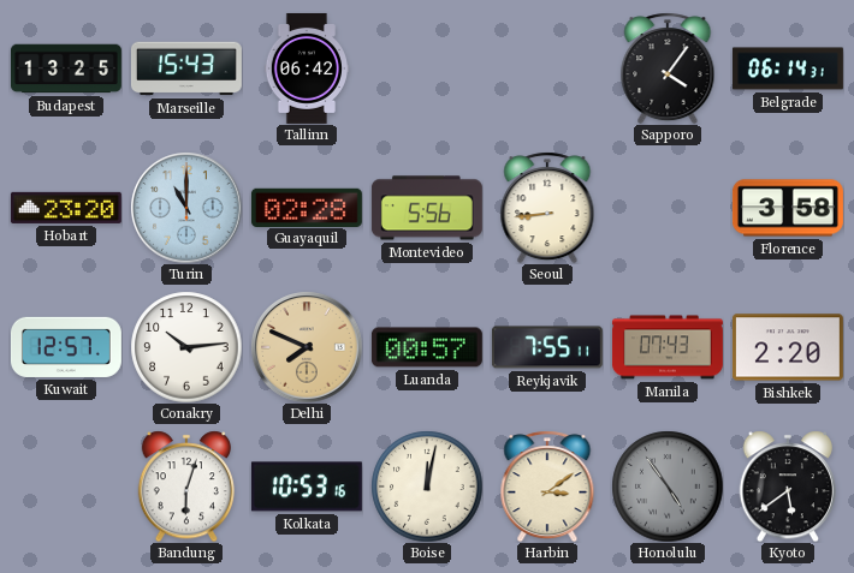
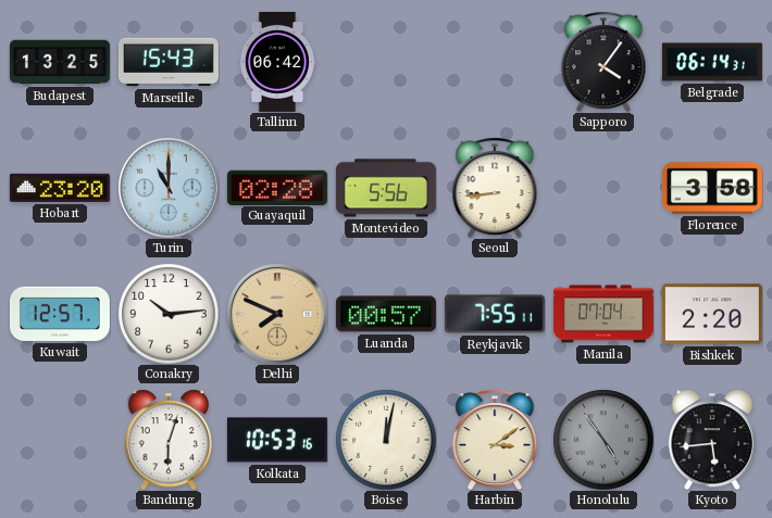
Manila: 07:43 -> 07:04
Kyoto: 5:39 -> 5:44
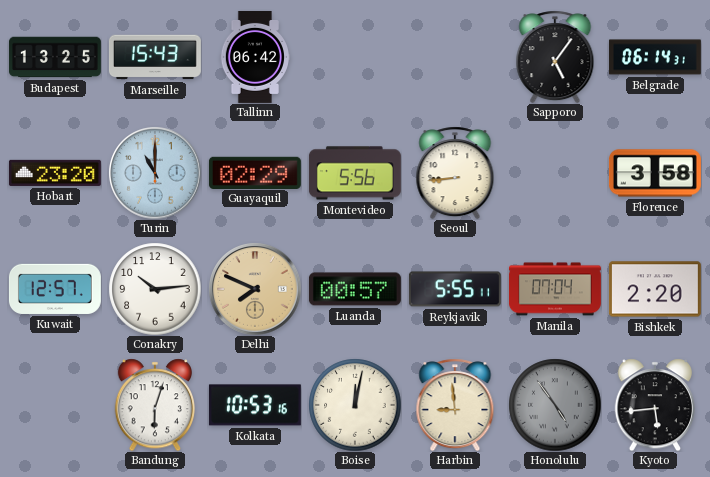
Sapporo: 4:06 -> 5:06
Guayaquil: 02:28 -> 02:29
Reykjavik: 7:55 -> 5:55
Harbin: 3:09 -> 8:59
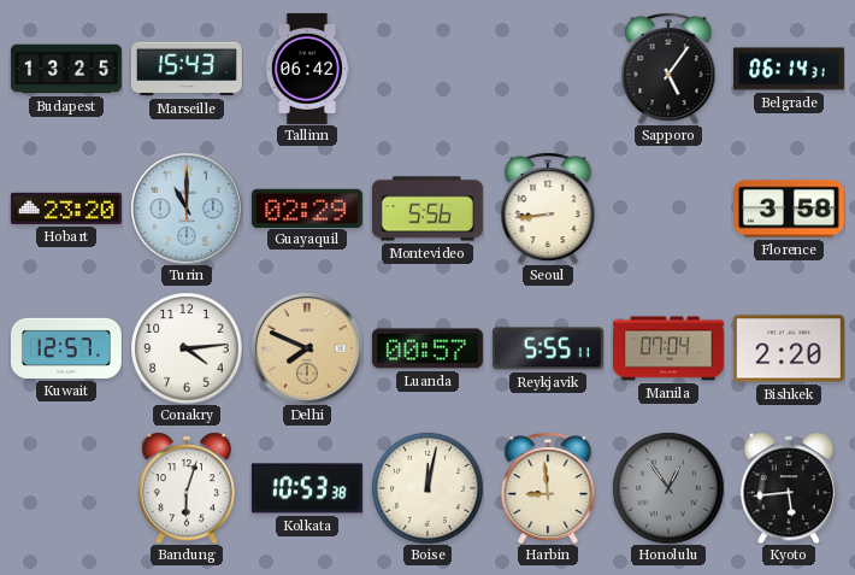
Conakry: 10:14 -> 4:14
Kolkata: 10:53:16 -> 10:53:38
Honolulu: 4:54 -> 12:54
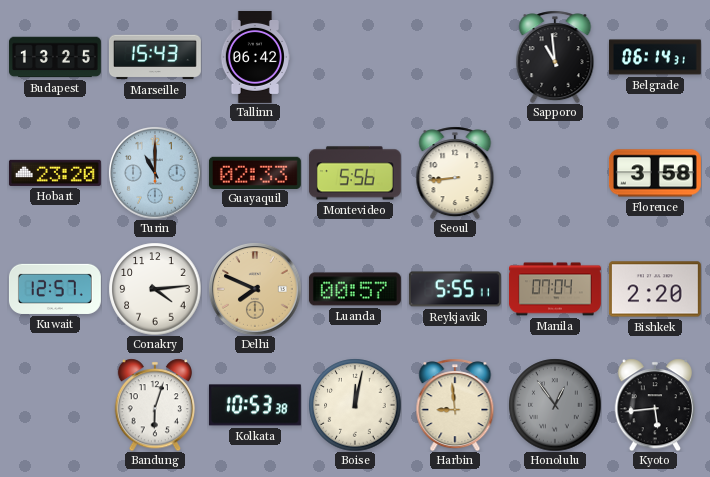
Sapporo: 5:06 -> 10:59
Guayaquil: 02:29 -> 02:33
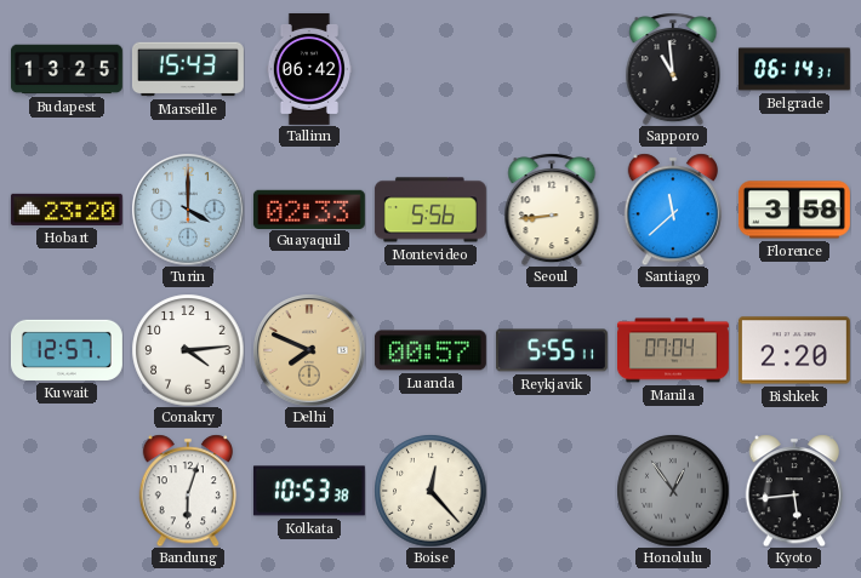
Turin: 11:00 -> 4:00
Santiago: none -> 11:38
Boise: 12:02 -> 12:23
Harbin: 8:59 -> none
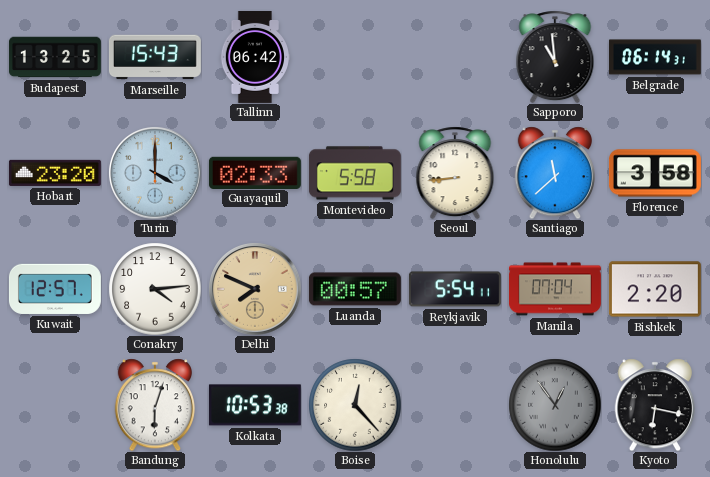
Montevideo: 5:56 -> 5:58
Reykjavik: 5:55 -> 5:54
Kyoto: 5:44 -> 6:17
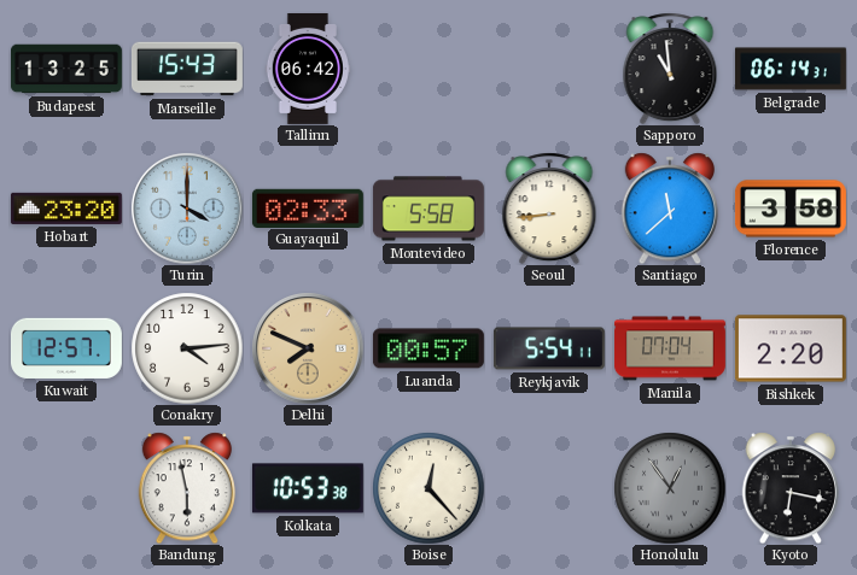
Bandung: 6:03 -> 5:58
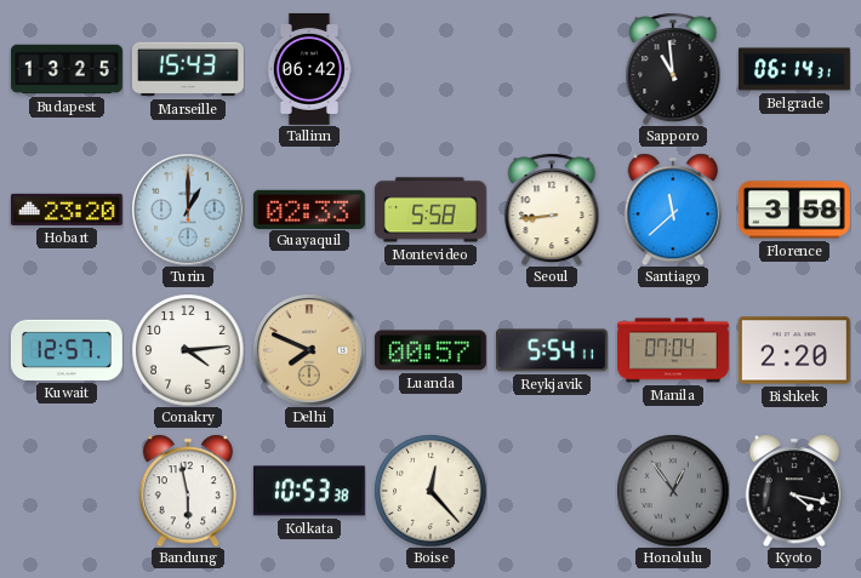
Turin: 4:00 -> 1:00
Kyoto: 6:17 -> 4:17
